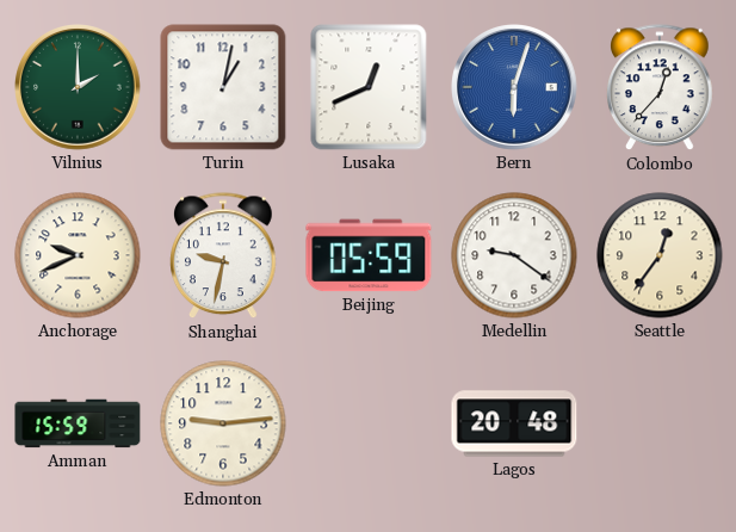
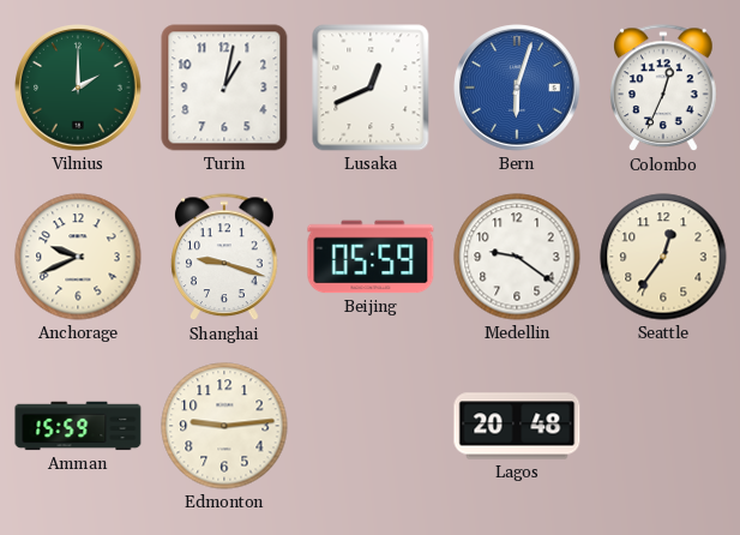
Colombo: 12:37 -> 12:34
Shanghai: 9:32 -> 9:18
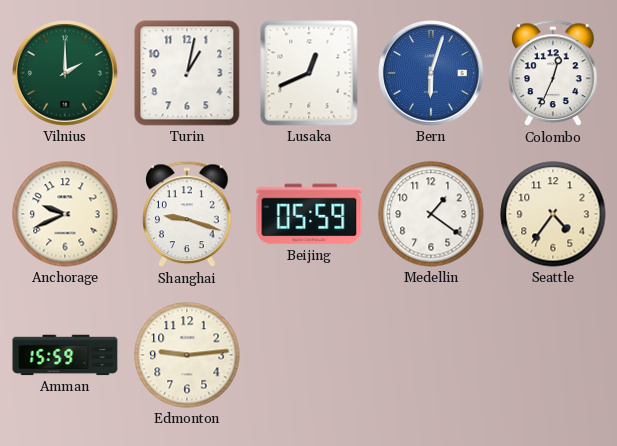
Medellin: 9:21 -> 1:21
Seattle: 12:36 -> 4:36
Lagos: 20:48 -> none
